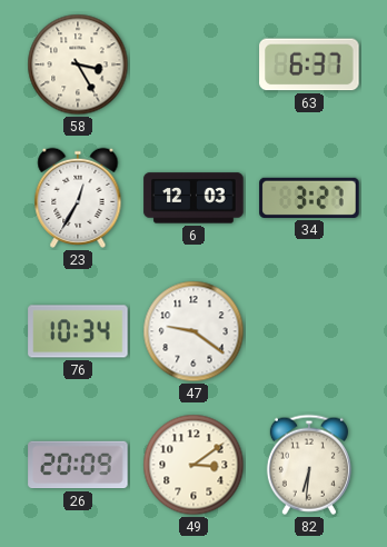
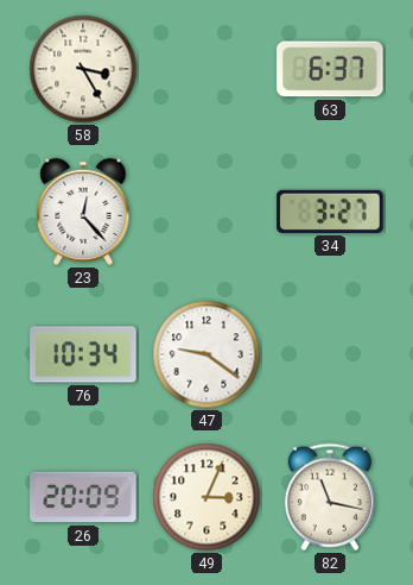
23: 12:35 -> 12:23
6: 12:03 -> none
49: 3:09 -> 3:04
82: 6:31 -> 11:17
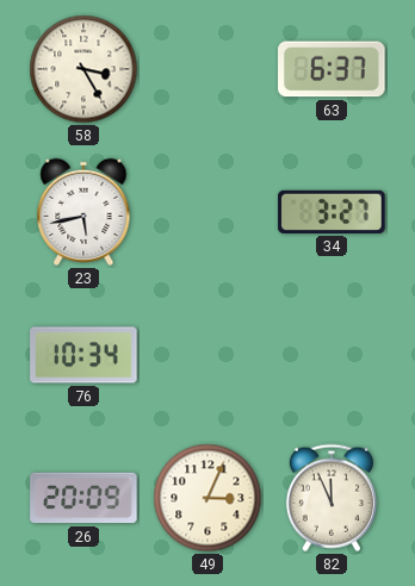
23: 12:23 -> 5:43
47: 9:21 -> none
82: 11:17 -> 11:56
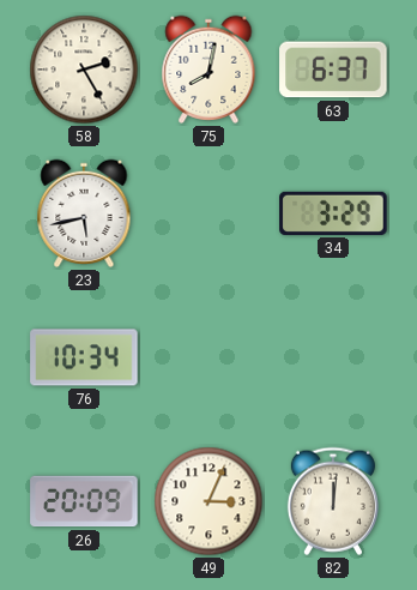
58: 3:25 -> 2:25
75: none -> 8:02
34: 3:27 -> 3:29
82: 11:56 -> 12:01
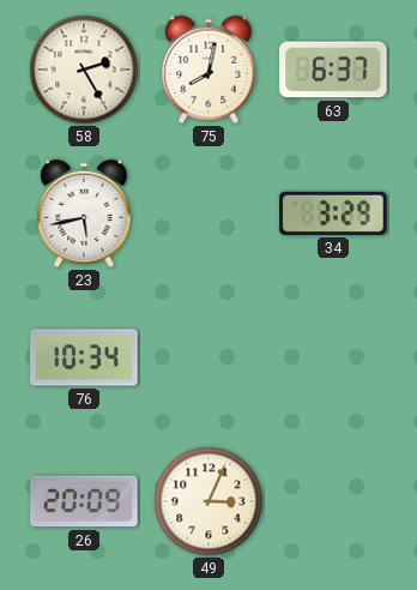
82: 12:01 -> none
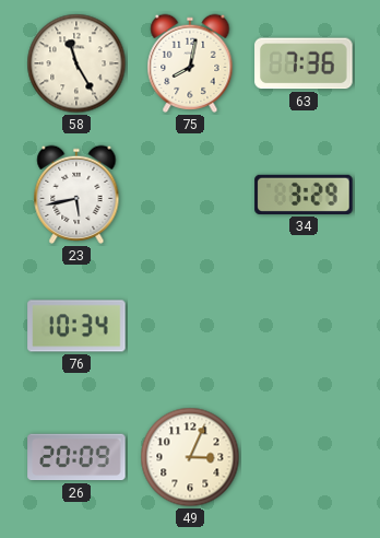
58: 2:25 -> 11:25
63: 6:37 -> 7:36
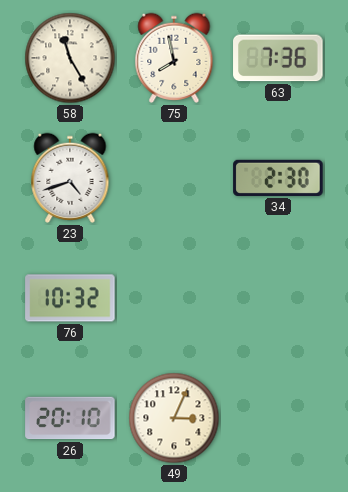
75: 8:02 -> 7:58
23: 5:43 -> 4:42
34: 3:29 -> 2:30
76: 10:34 -> 10:32
26: 20:09 -> 20:10
